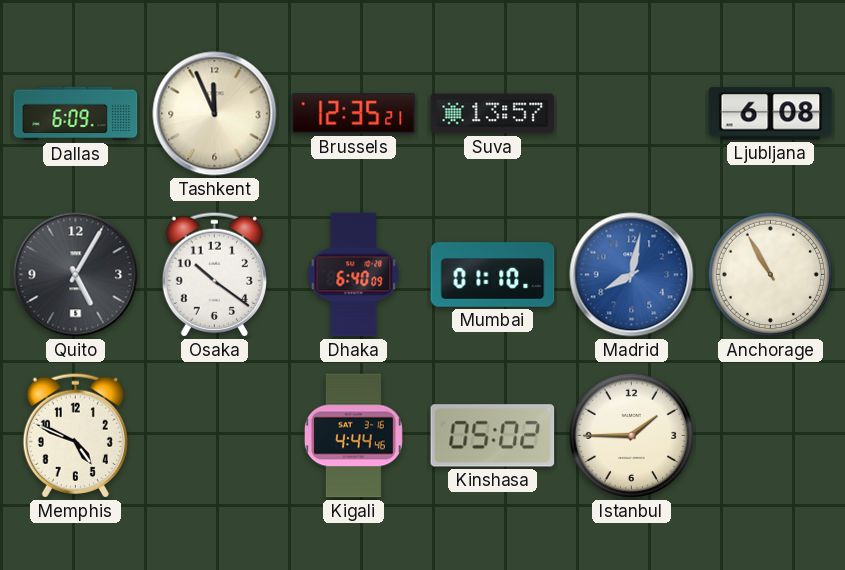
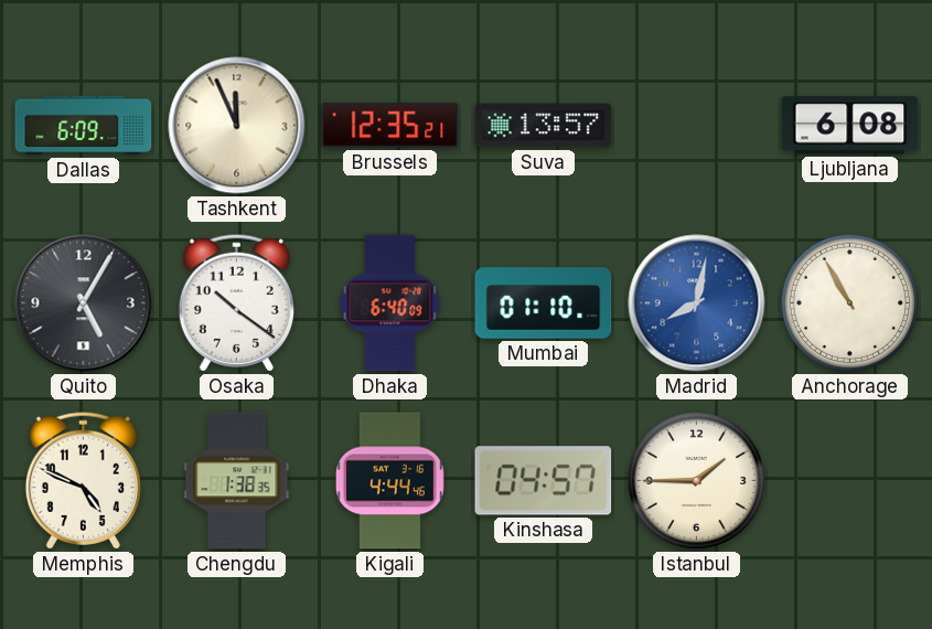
Chengdu: none -> 1:38
Kinshasa: 05:02 -> 04:57
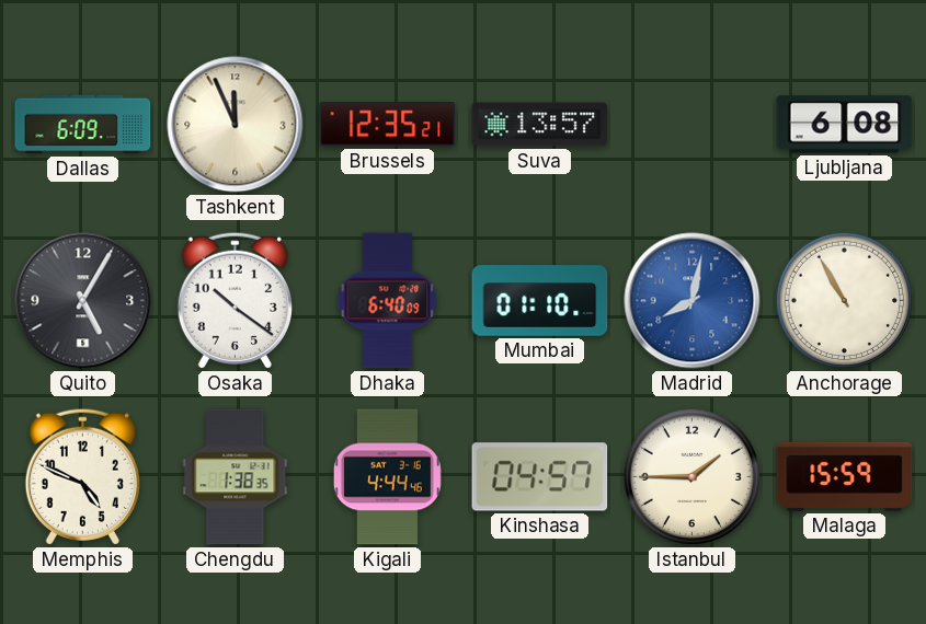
Malaga: none -> 15:59
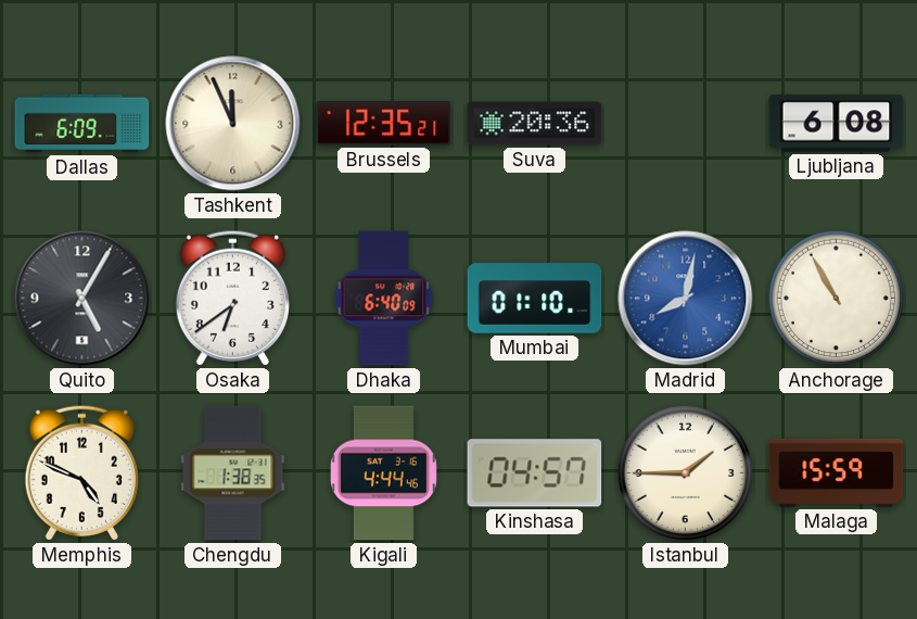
Suva: 13:57 -> 20:36
Osaka: 10:21 -> 6:39
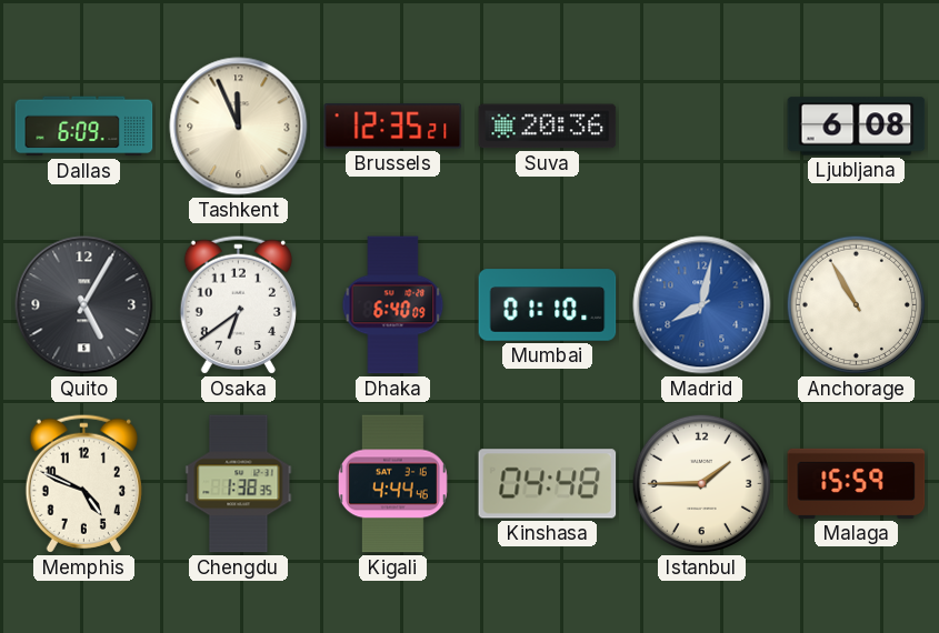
Kinshasa: 04:57 -> 04:48
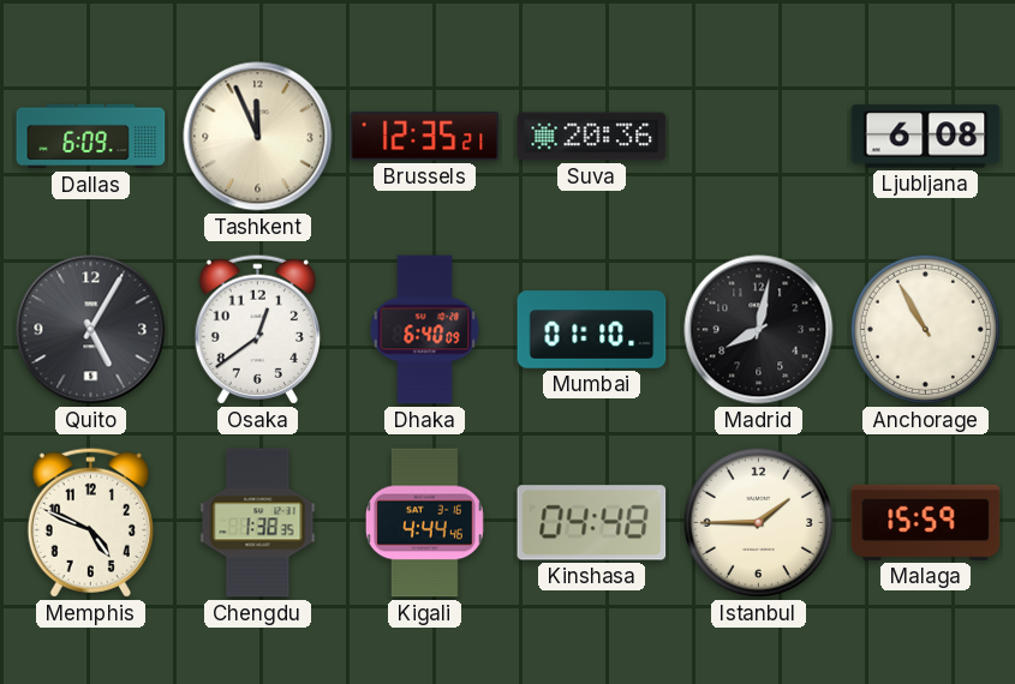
Osaka: 6:39 -> 12:39
Madrid dial: blue -> black
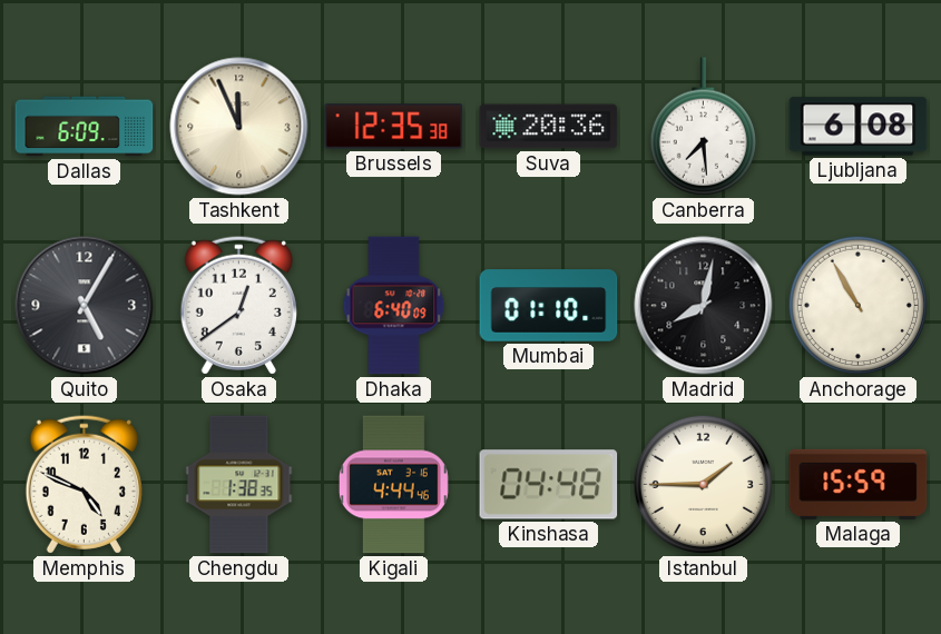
Brussels: 12:35:21 -> 12:35:38
Canberra: none -> 7:29
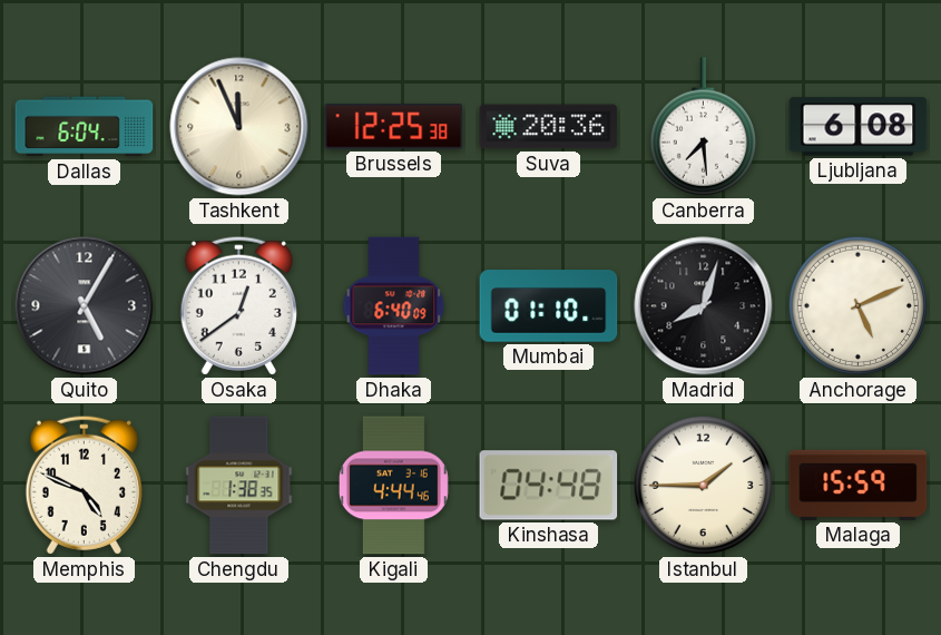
Dallas: 6:09 -> 6:04
Brussels: 12:35 -> 12:25
Madrid: 8:02 -> 8:03
Anchorage: 10:55 -> 5:11
